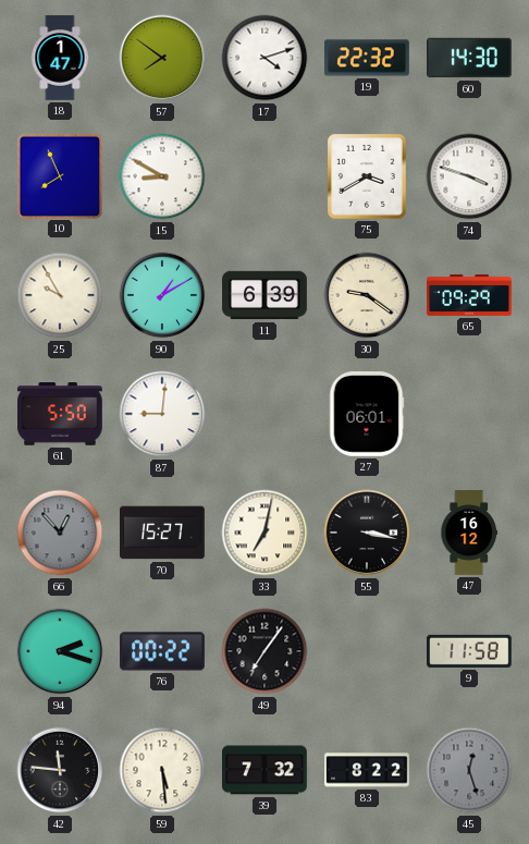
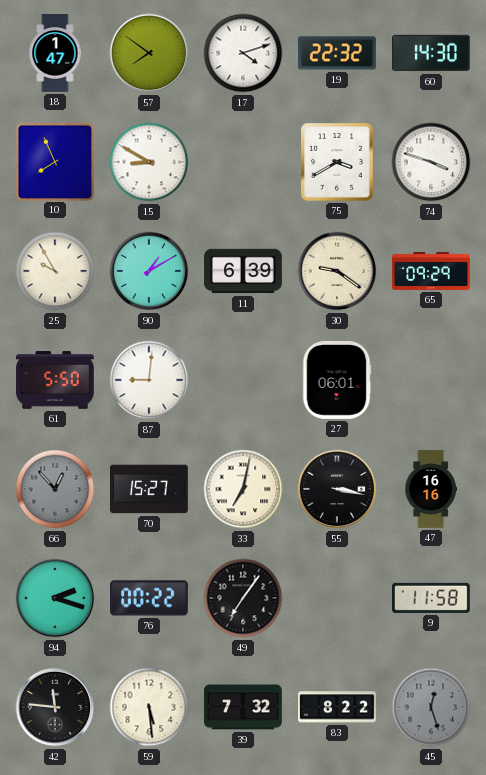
47: 16:12 -> 16:16
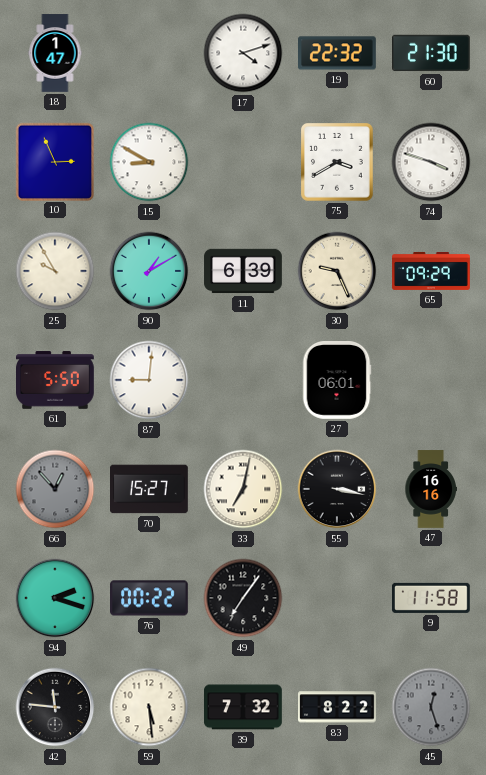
57: 7:51 -> none
60: 14:30 -> 21:30
10: 7:56 -> 2:56
30: 9:21 -> 9:26
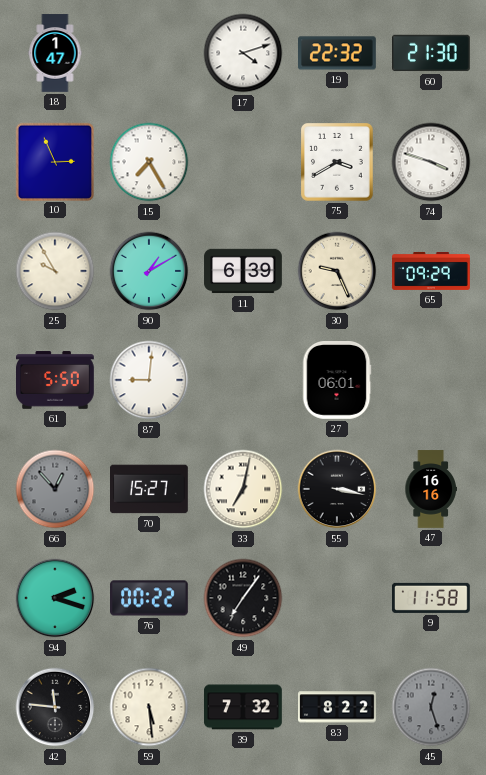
15: 8:50 -> 7:25
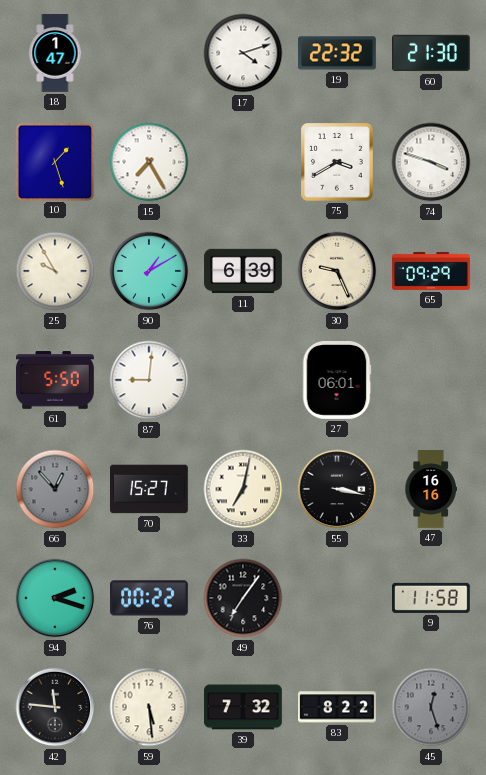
10: 2:56 -> 1:27
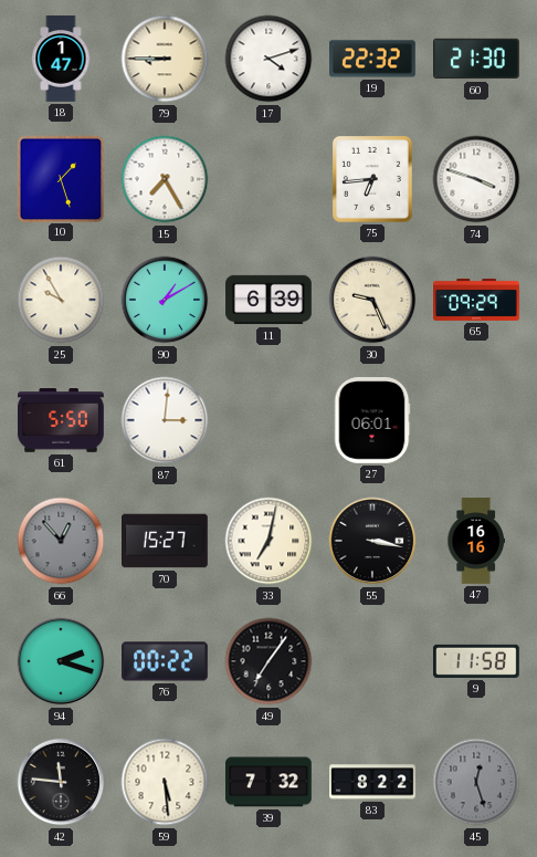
79: none -> 8:45
75: 3:40 -> 6:44
87: 9:01 -> 3:01
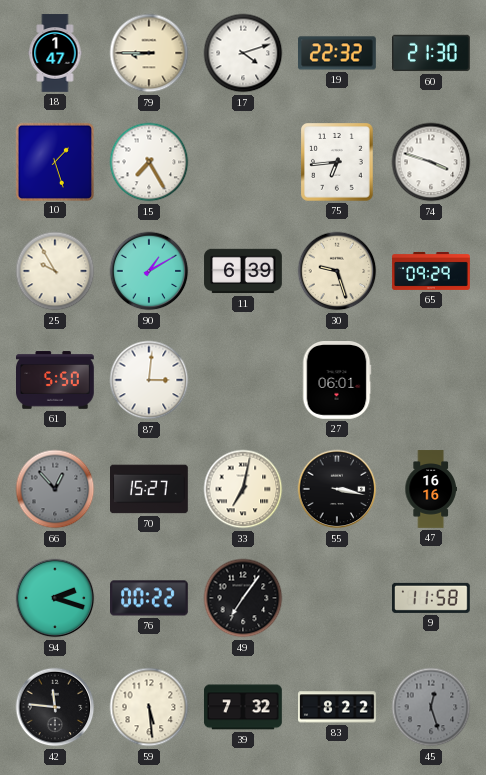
30: 9:26 -> 9:27
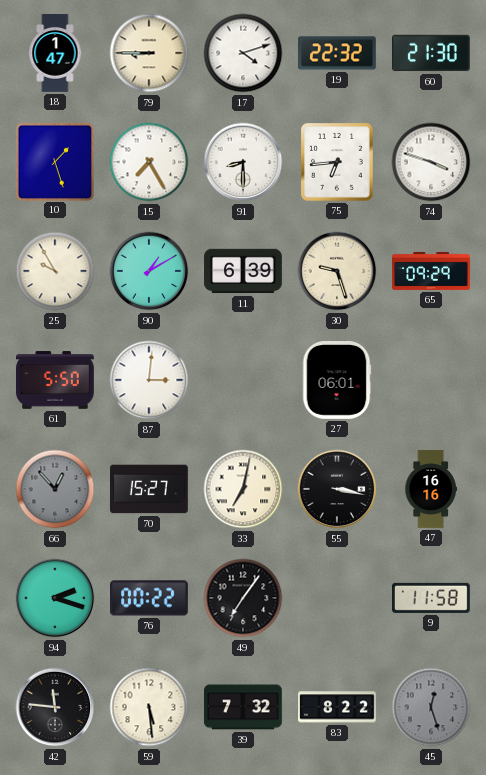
91: none -> 8:30
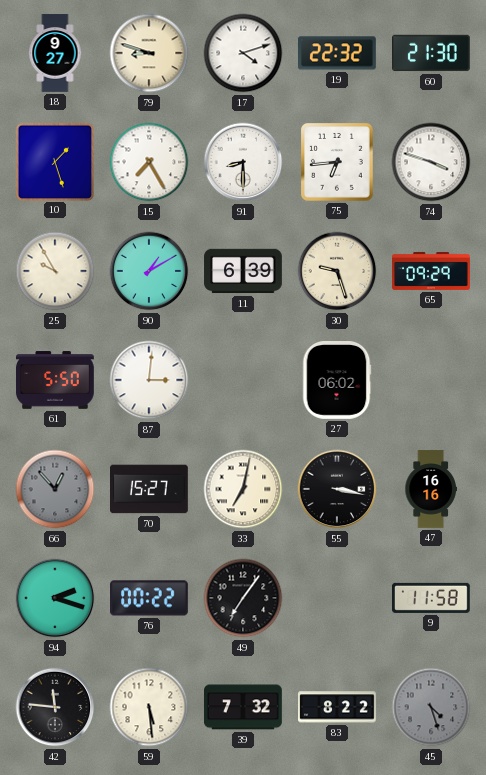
18: 1:47 -> 9:27
79: 8:45 -> 8:48
27: 06:01 -> 06:02
45: 12:27 -> 4:27
